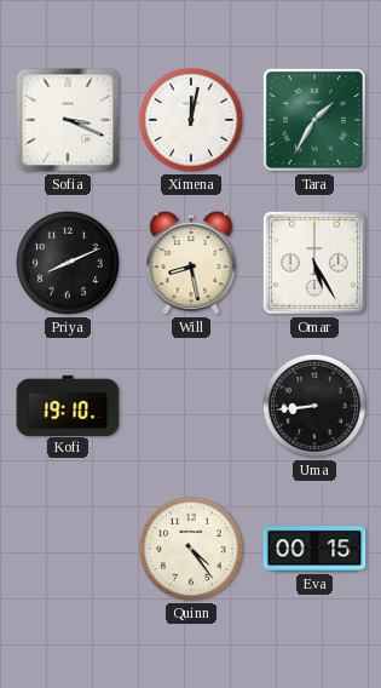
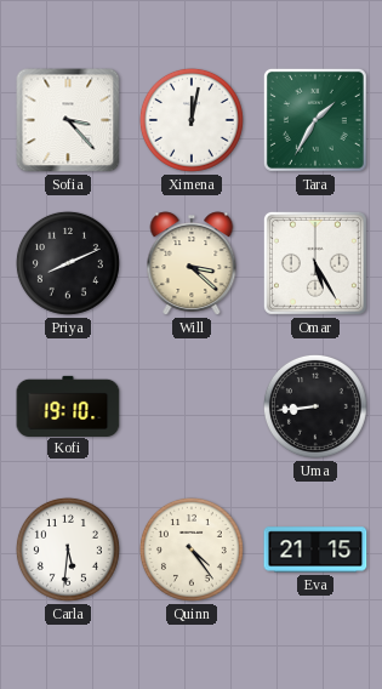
Sofia: 3:19 -> 3:23
Will: 8:28 -> 3:22
Carla: none -> 5:31
Eva: 00:15 -> 21:15
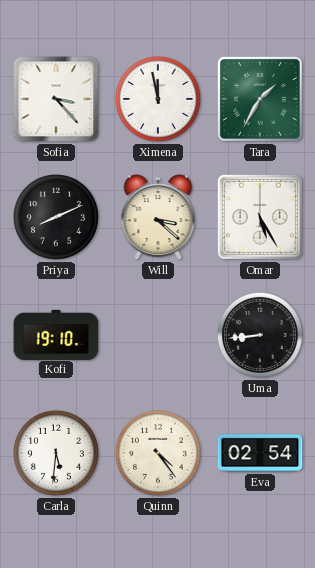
Ximena: 12:02 -> 11:58
Eva: 21:15 -> 02:54
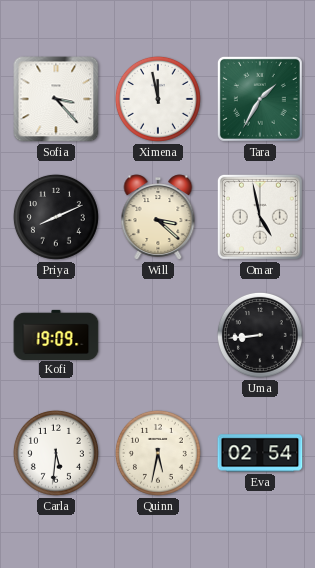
Omar: 5:25 -> 4:58
Kofi: 19:10 -> 19:09
Quinn: 4:24 -> 5:32
